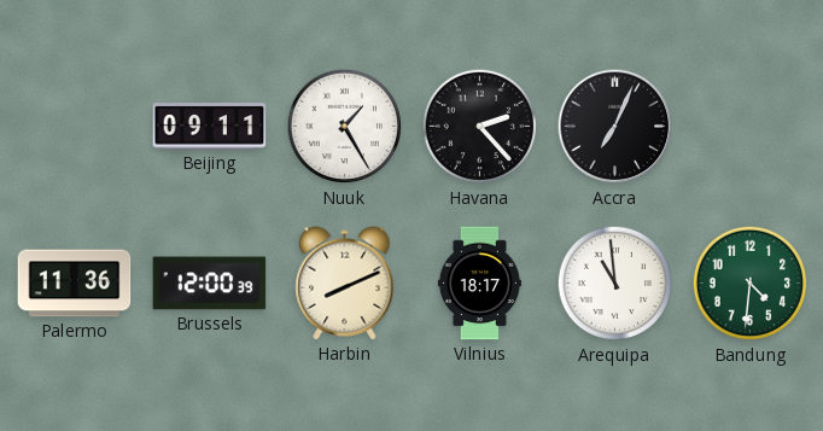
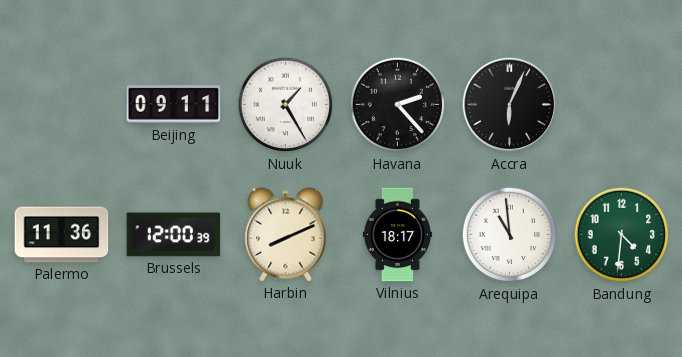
Accra: 7:04 -> 6:04
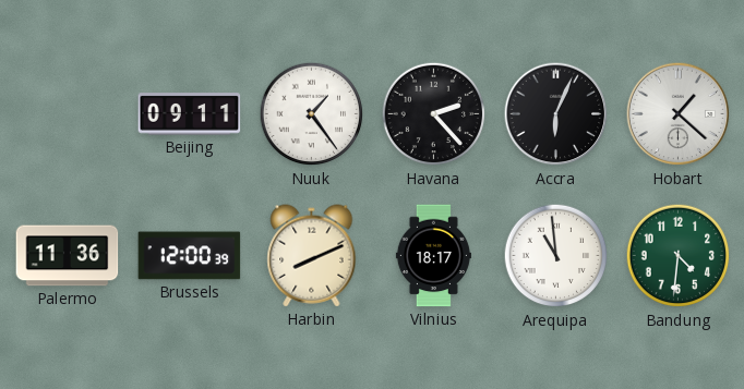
Nuuk: 1:25 -> 1:24
Hobart: none -> 1:22
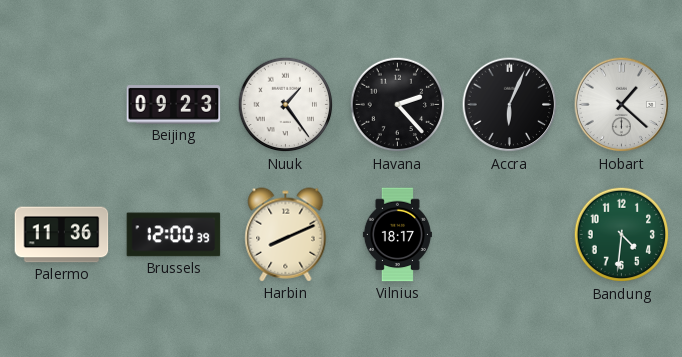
Beijing: 09:11 -> 09:23
Arequipa: 10:59 -> none
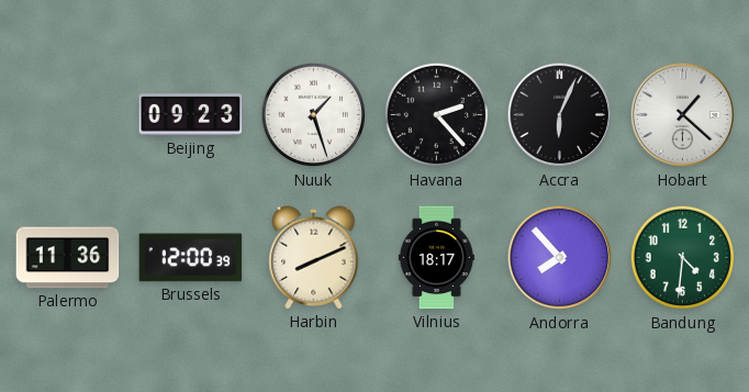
Nuuk: 1:24 -> 1:27
Andorra: none -> 7:53
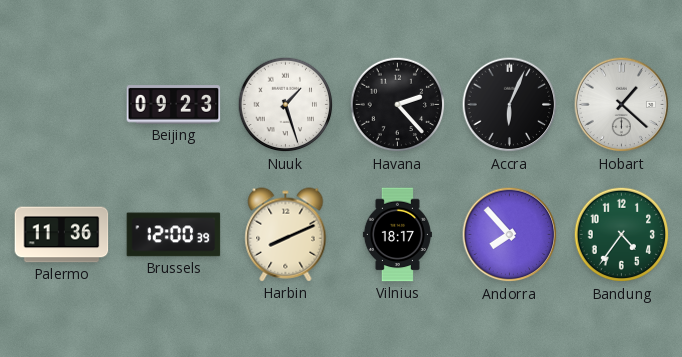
Bandung: 4:31 -> 4:36
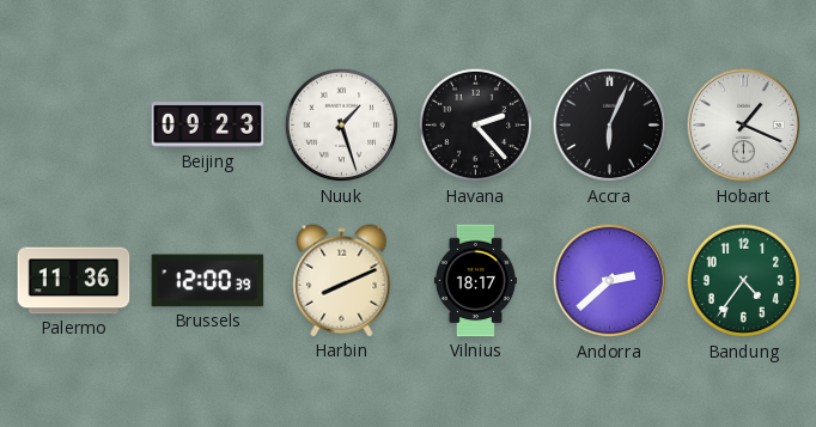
Hobart: 1:22 -> 1:19
Andorra: 7:53 -> 2:38
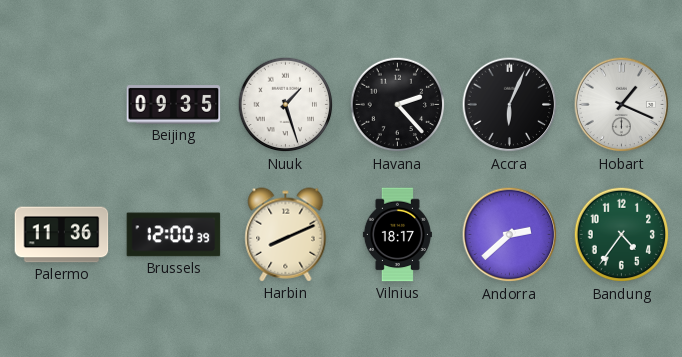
Beijing: 09:23 -> 09:35
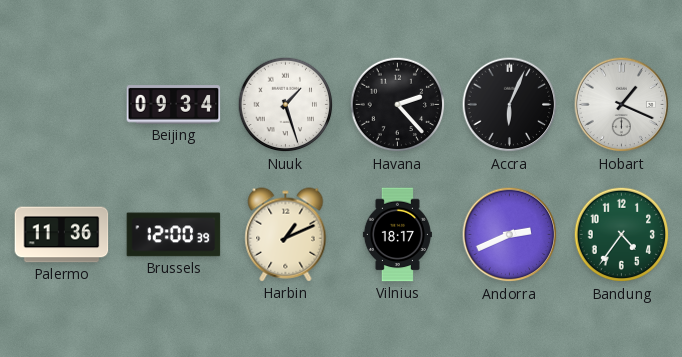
Beijing: 09:35 -> 09:34
Harbin: 8:11 -> 1:11
Andorra: 2:38 -> 2:41
